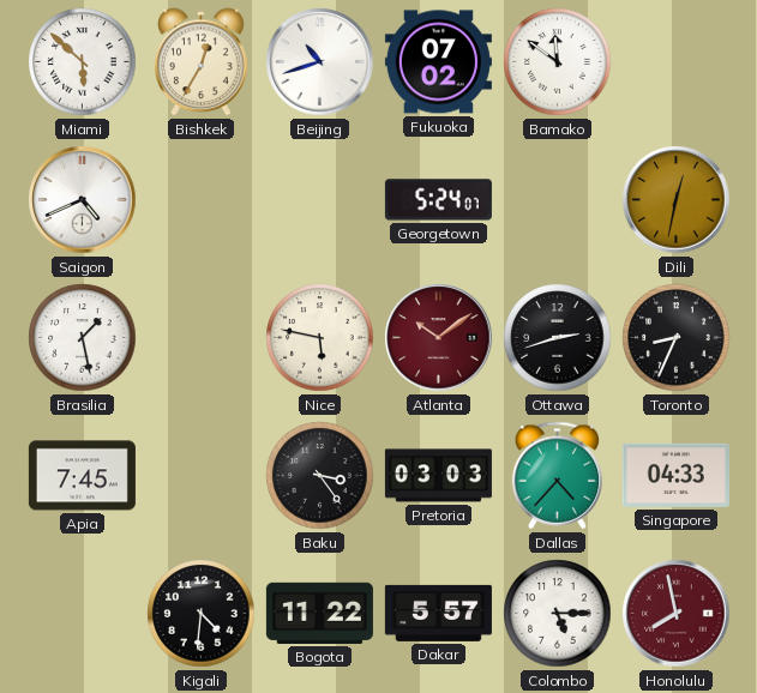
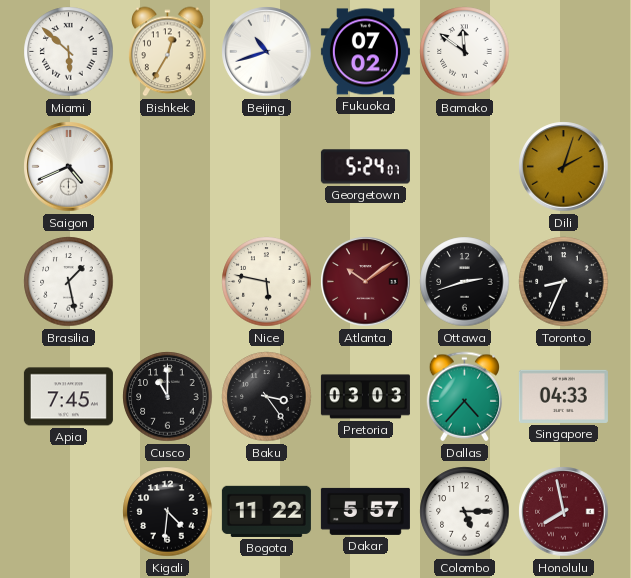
Dili: 12:32 -> 2:03
Cusco: none -> 11:00
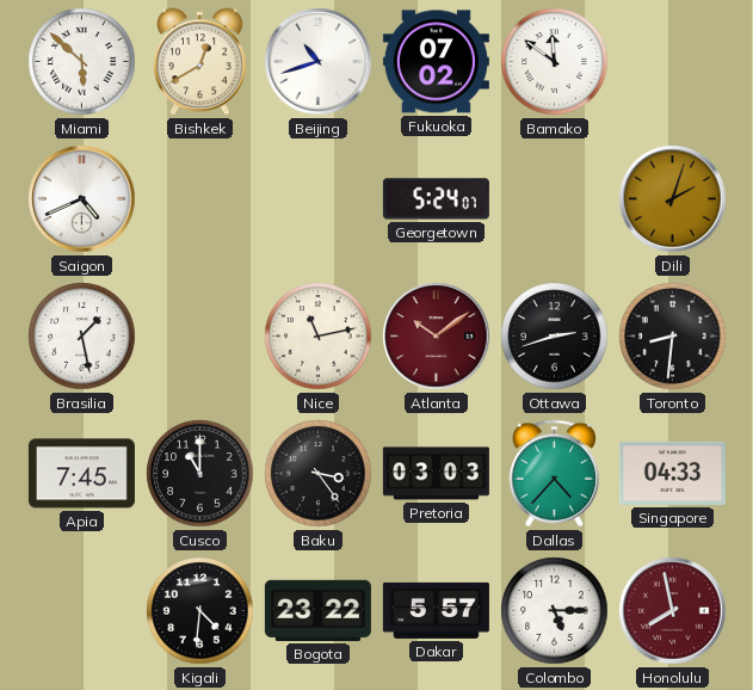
Bishkek: 12:35 -> 12:40
Nice: 5:47 -> 11:13
Toronto: 8:34 -> 8:31
Bogota: 11:22 -> 23:22
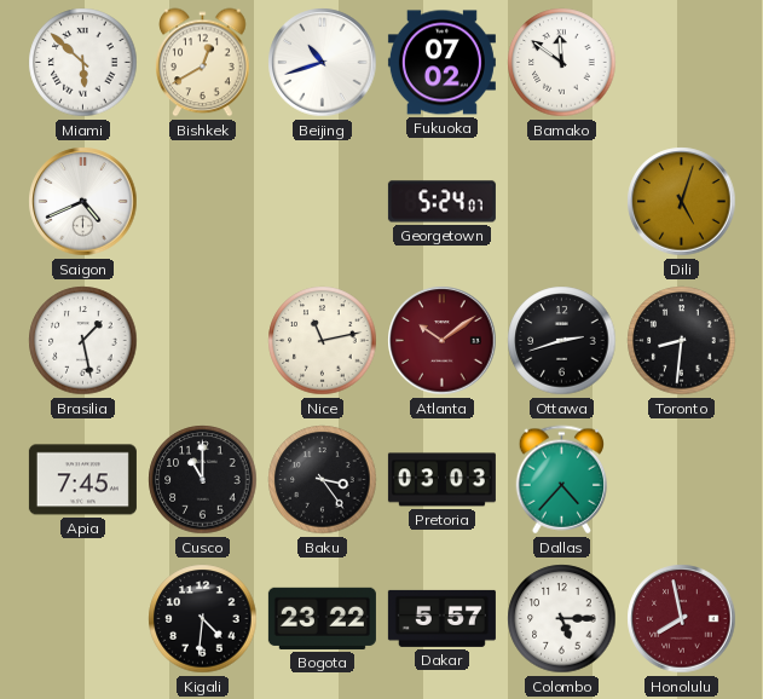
Dili: 2:03 -> 5:03
Singapore: 04:33 -> none
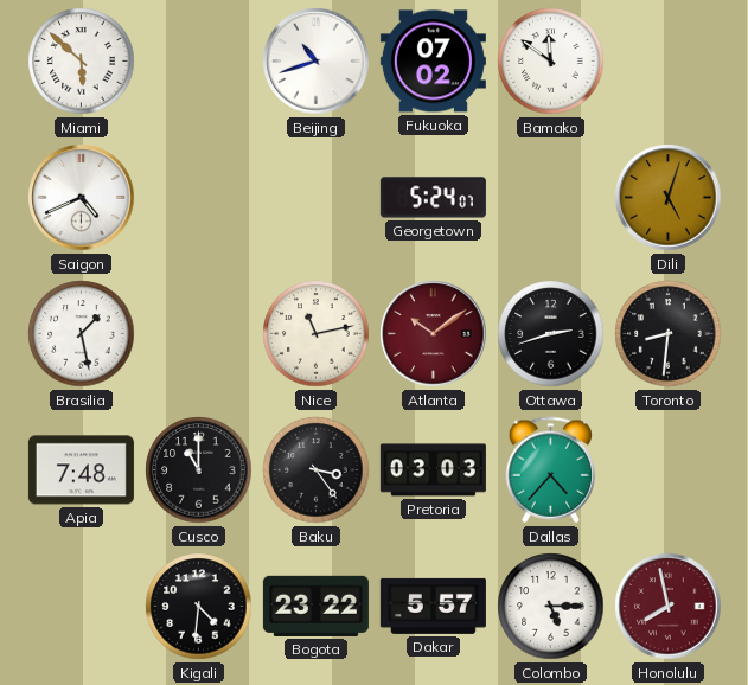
Bishkek: 12:40 -> none
Apia: 7:45 -> 7:48
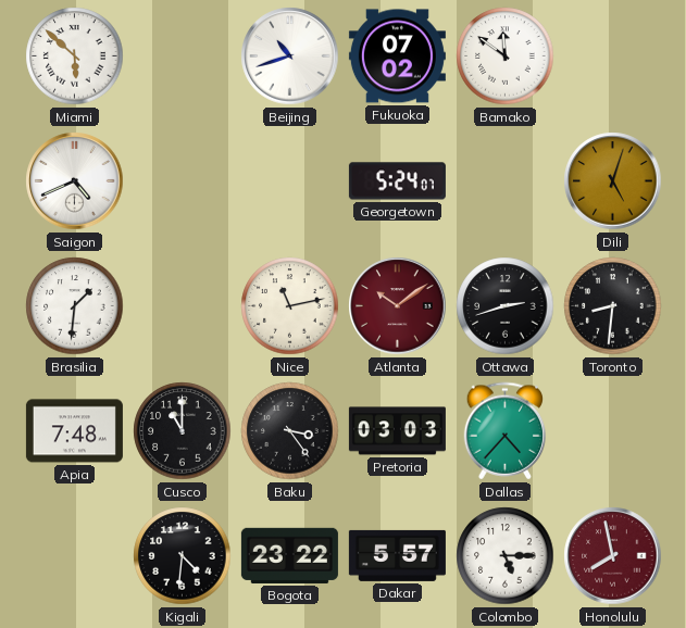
Brasilia: 1:28 -> 1:31
